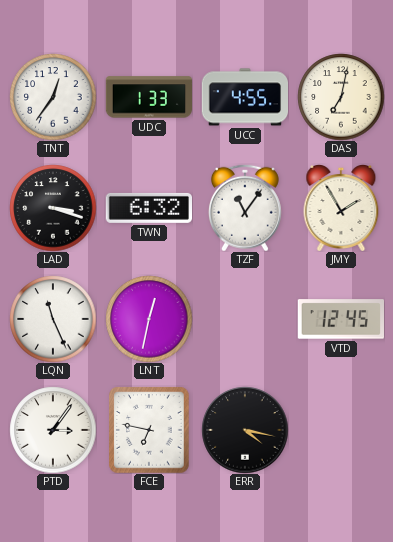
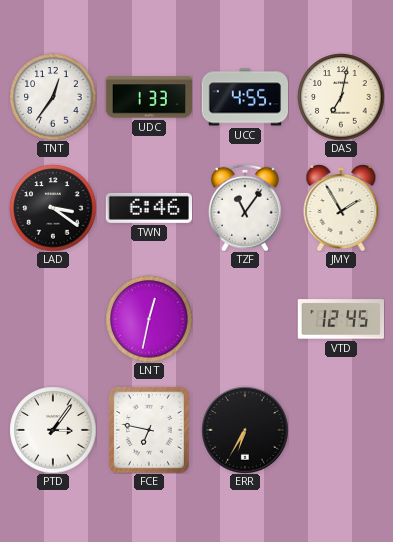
LAD: 3:18 -> 3:21
TWN: 6:32 -> 6:46
LQN: 11:26 -> none
ERR: 4:17 -> 6:35
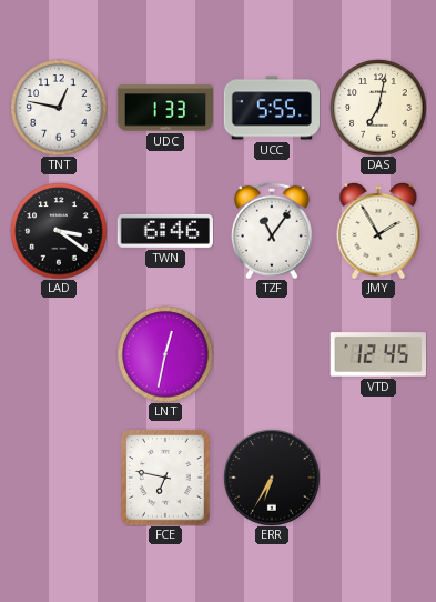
TNT: 12:36 -> 12:47
UCC: 4:55 -> 5:55
PTD: 3:06 -> none
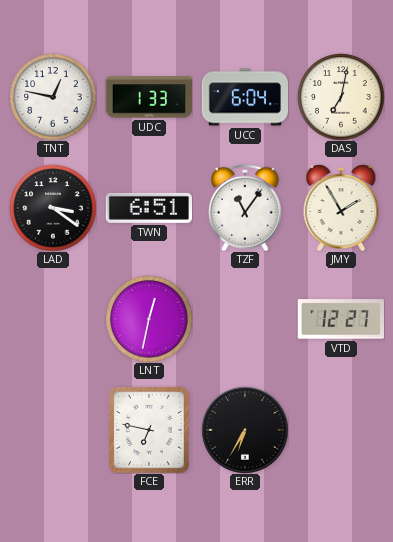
UCC: 5:55 -> 6:04
TWN: 6:46 -> 6:51
VTD: 12:45 -> 12:27
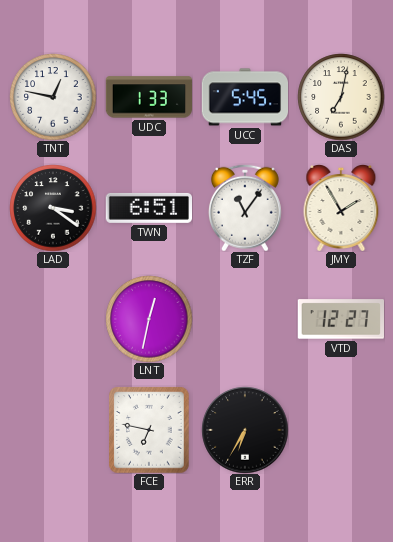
UCC: 6:04 -> 5:45
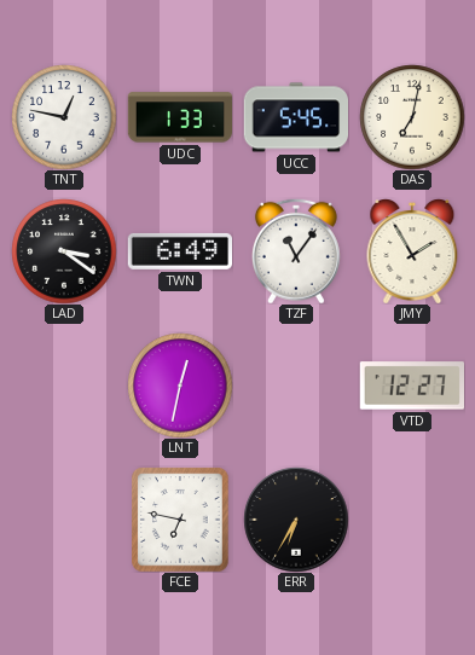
TWN: 6:51 -> 6:49
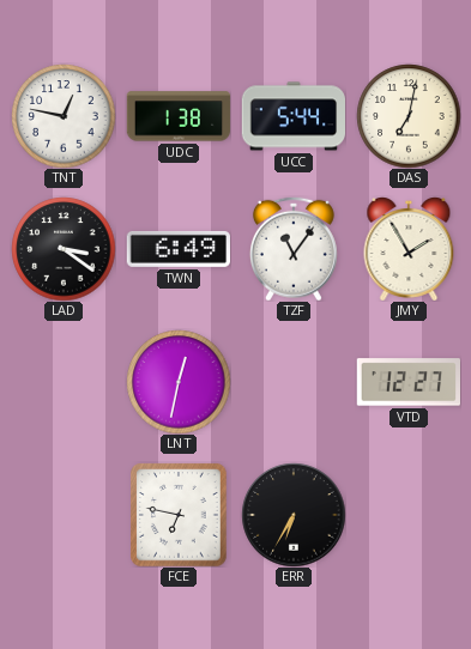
UDC: 1:33 -> 1:38
UCC: 5:45 -> 5:44
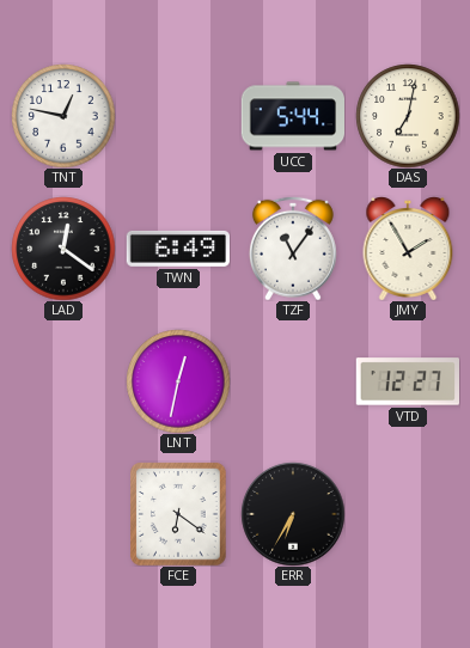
UDC: 1:38 -> none
LAD: 3:21 -> 12:21
FCE: 6:47 -> 6:21
